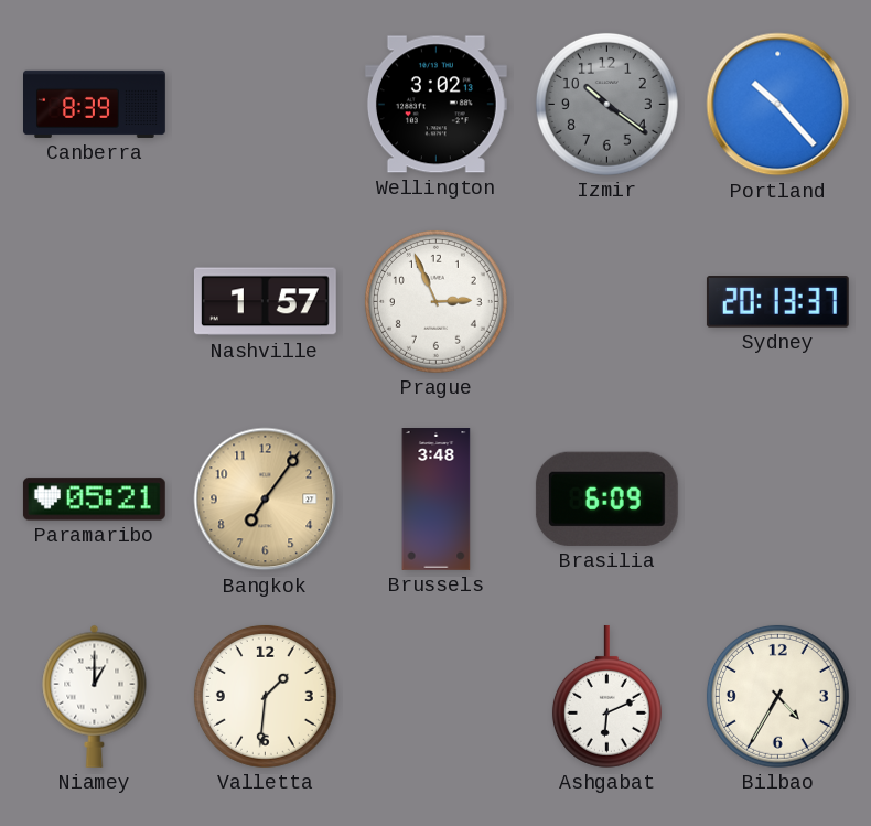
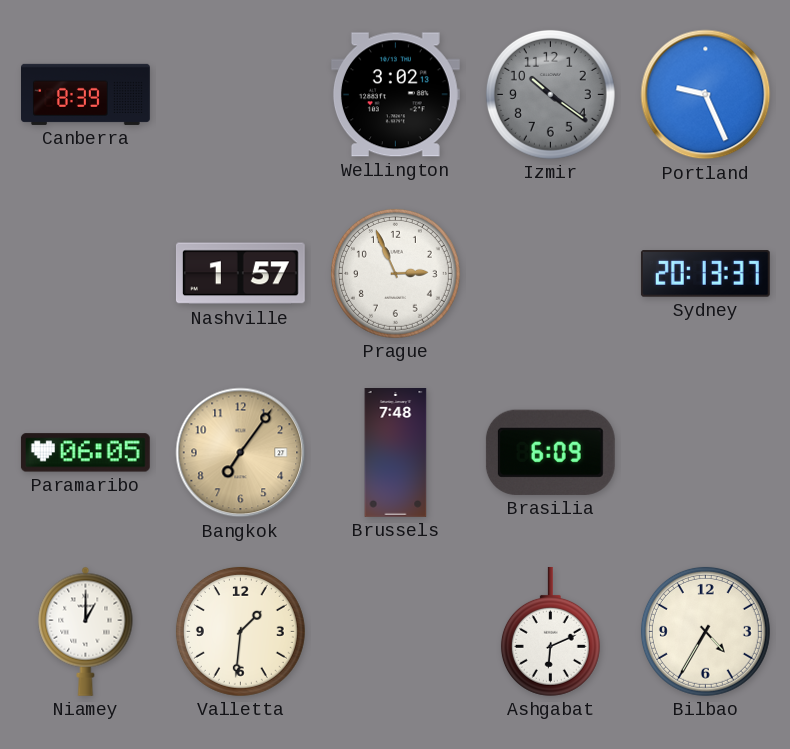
Portland: 10:23 -> 9:26
Paramaribo: 05:21 -> 06:05
Brussels: 3:48 -> 7:48
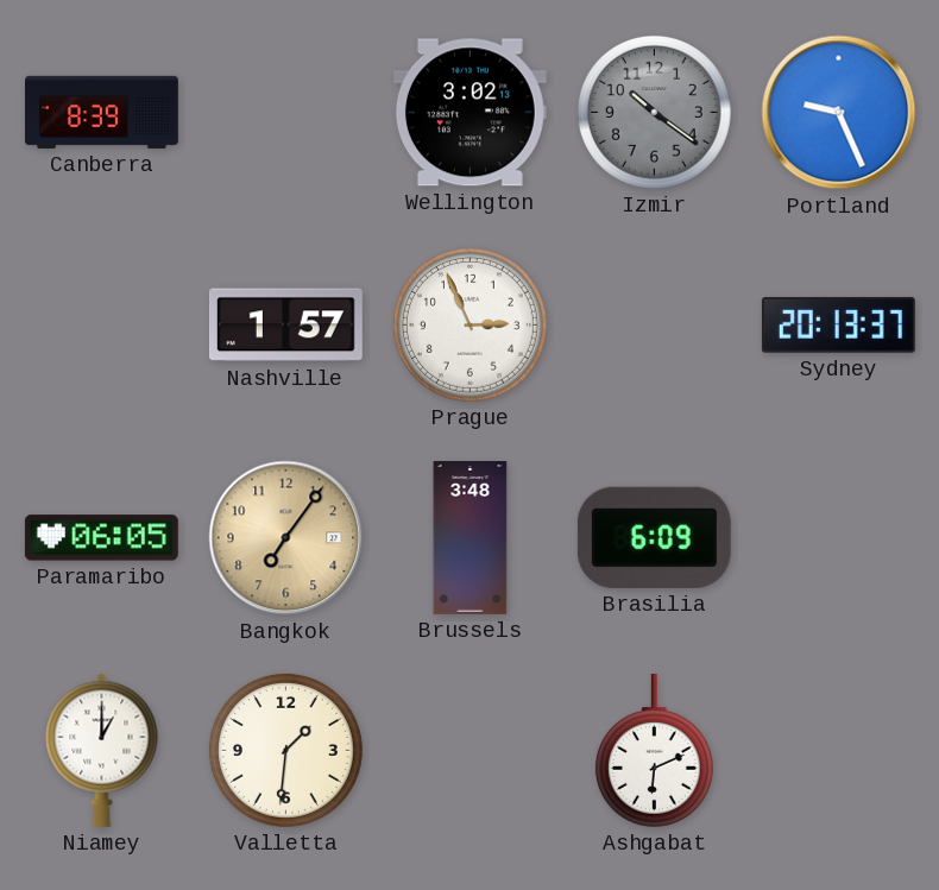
Brussels: 7:48 -> 3:48
Bilbao: 4:35 -> none
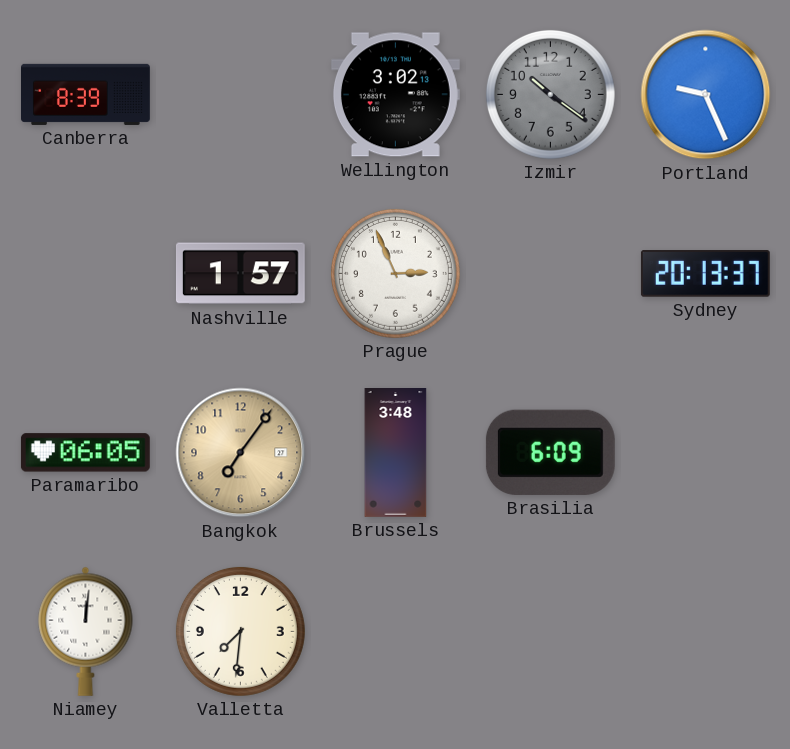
Niamey: 1:00 -> 12:01
Valletta: 1:31 -> 7:31
Ashgabat: 6:11 -> none
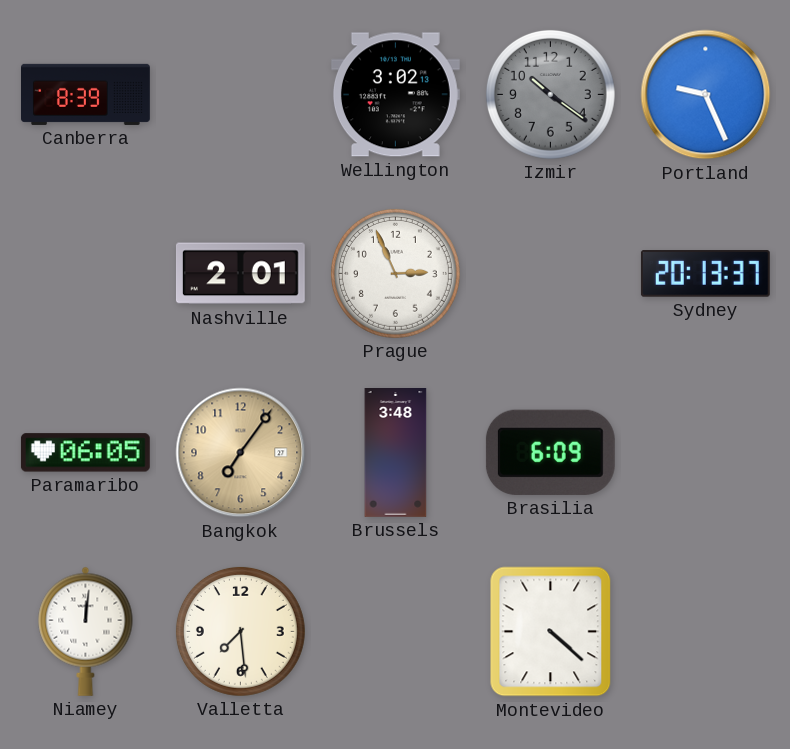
Nashville: 1:57 -> 2:01
Valletta: 7:31 -> 7:29
Montevideo: none -> 4:22
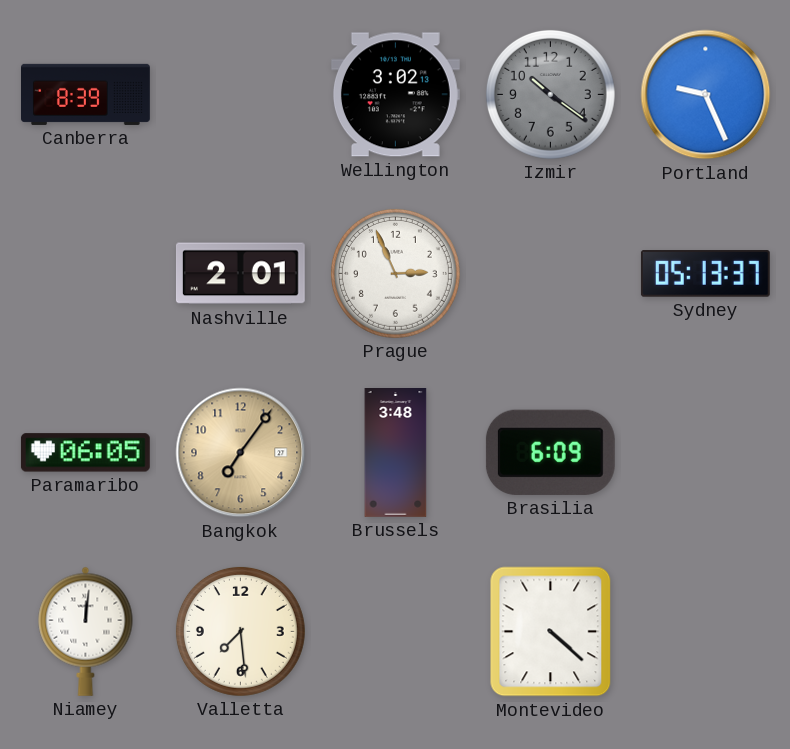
Sydney: 20:13 -> 05:13
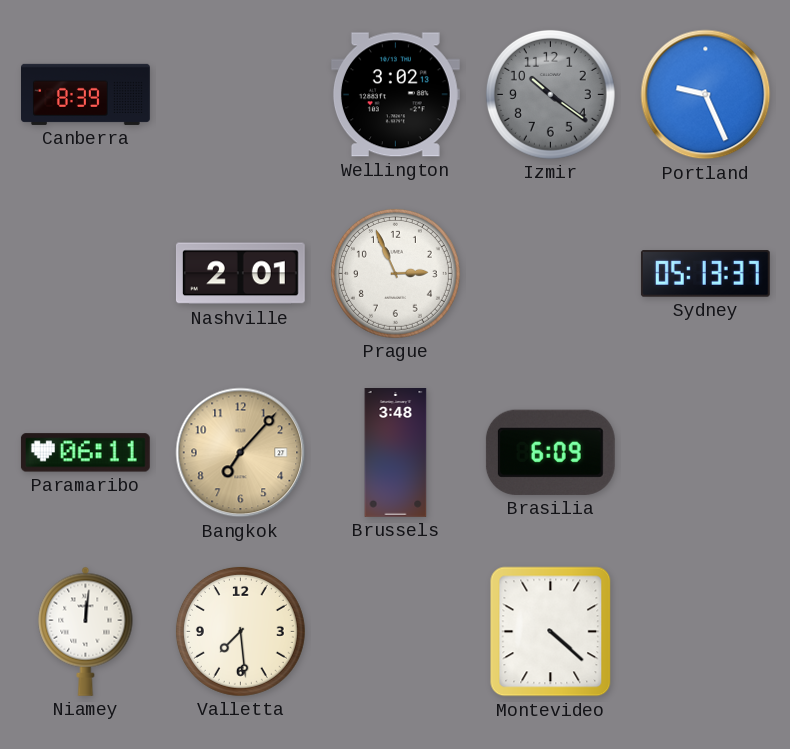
Paramaribo: 06:05 -> 06:11
Bangkok: 7:06 -> 7:07
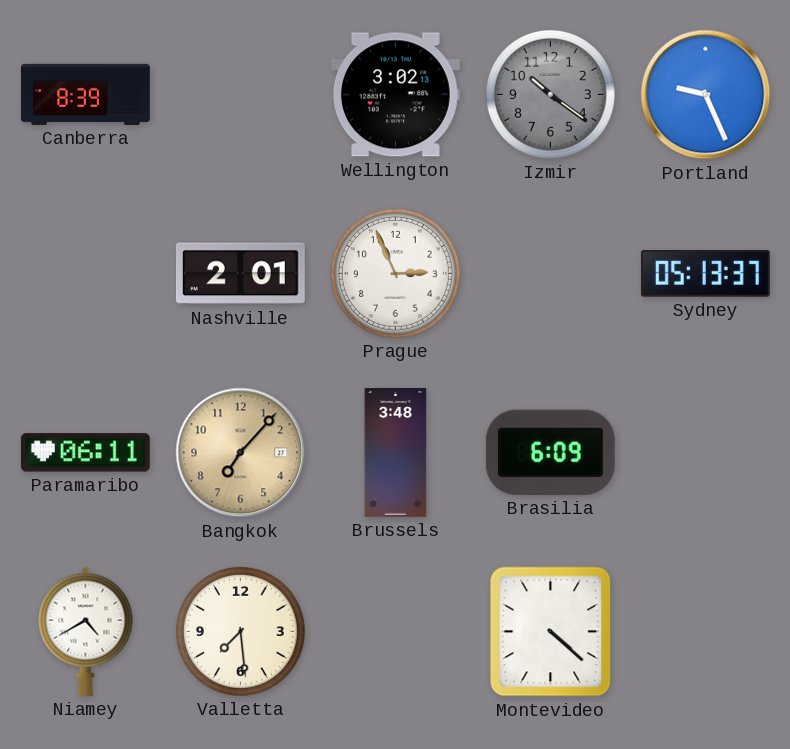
Niamey: 12:01 -> 4:40
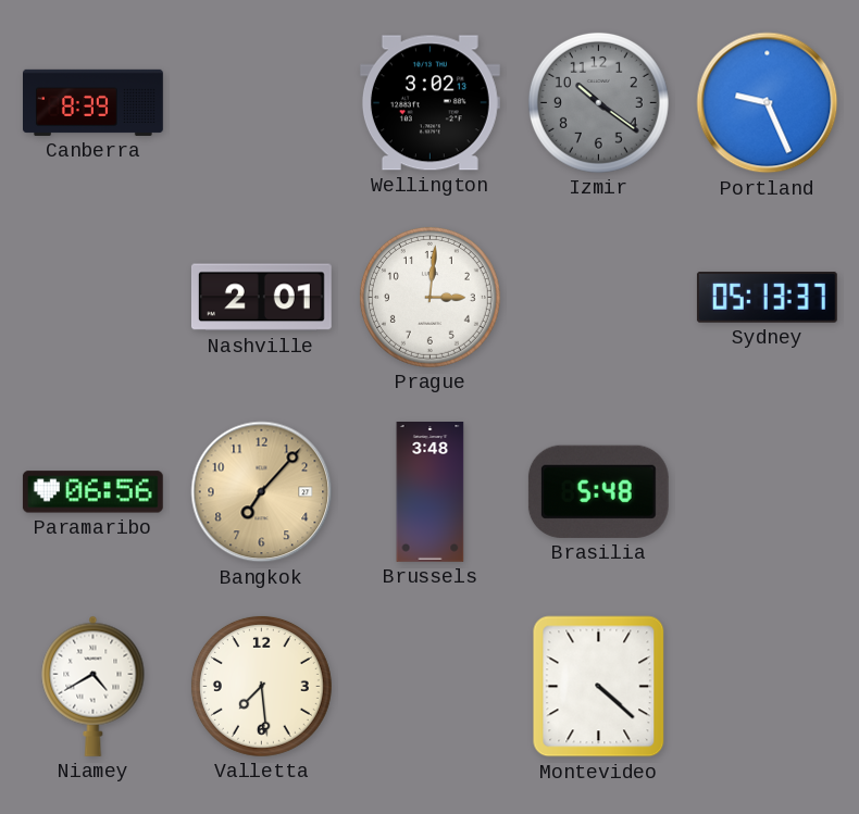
Prague: 2:56 -> 3:01
Paramaribo: 06:11 -> 06:56
Brasilia: 6:09 -> 5:48
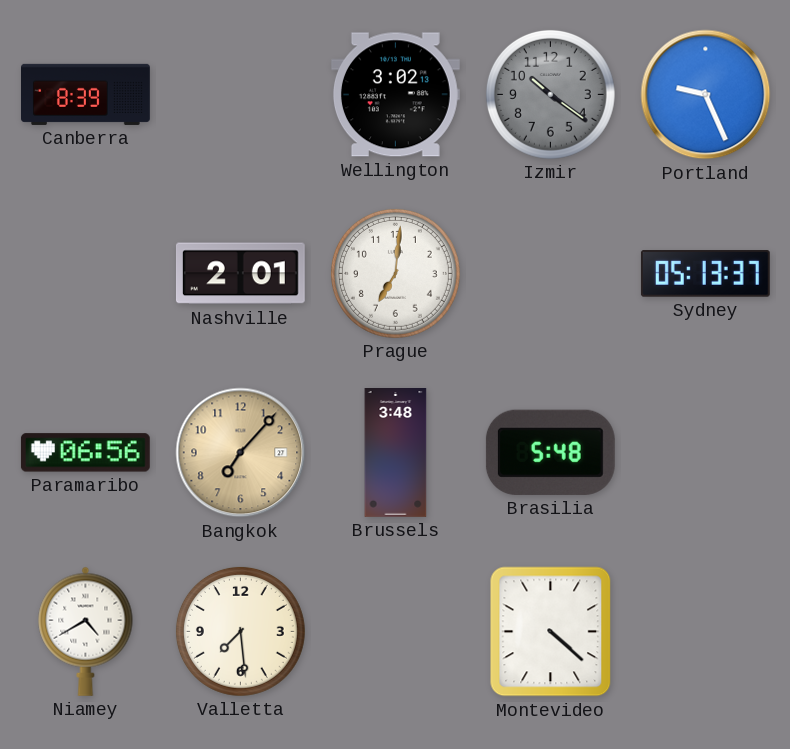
Prague: 3:01 -> 7:01
